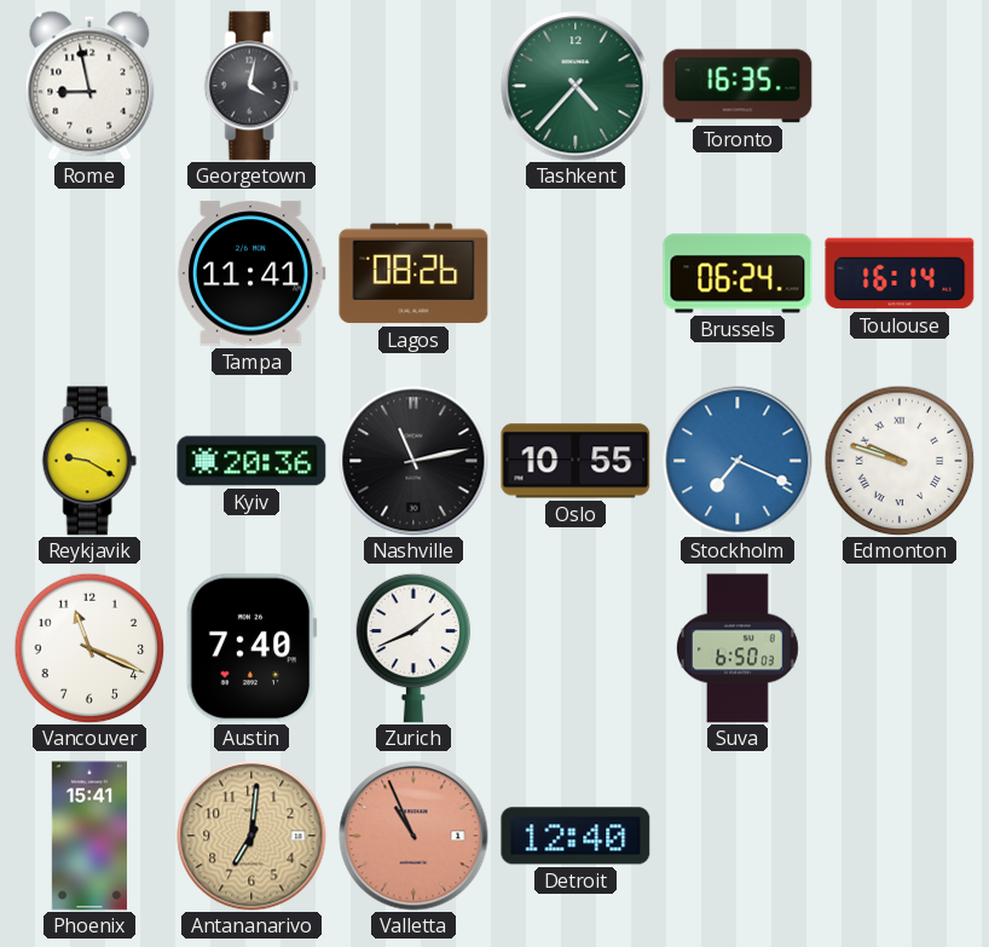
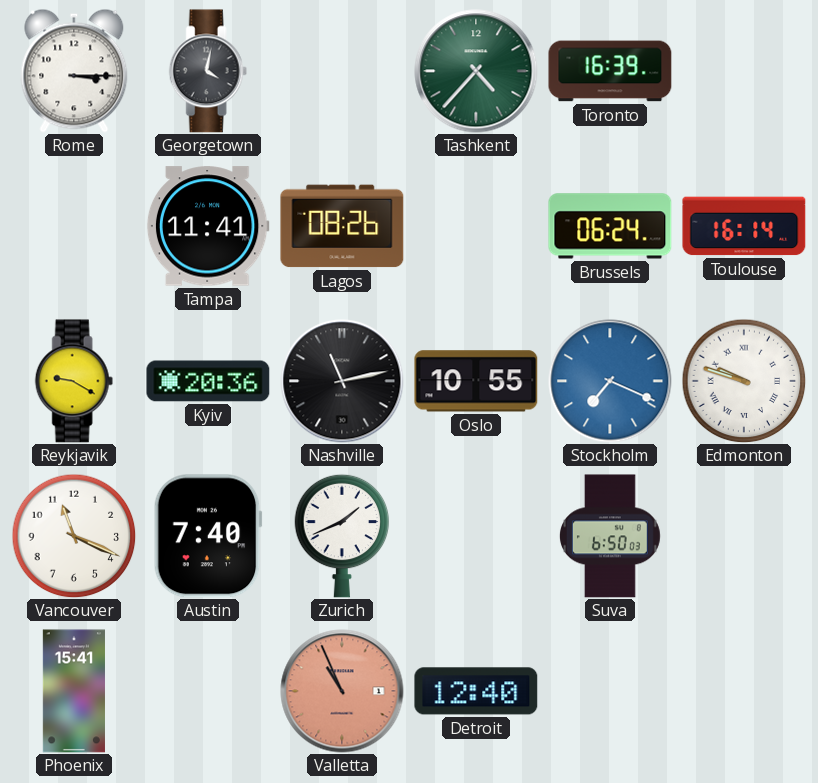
Rome: 8:58 -> 3:15
Toronto: 16:35 -> 16:39
Antananarivo: 7:01 -> none
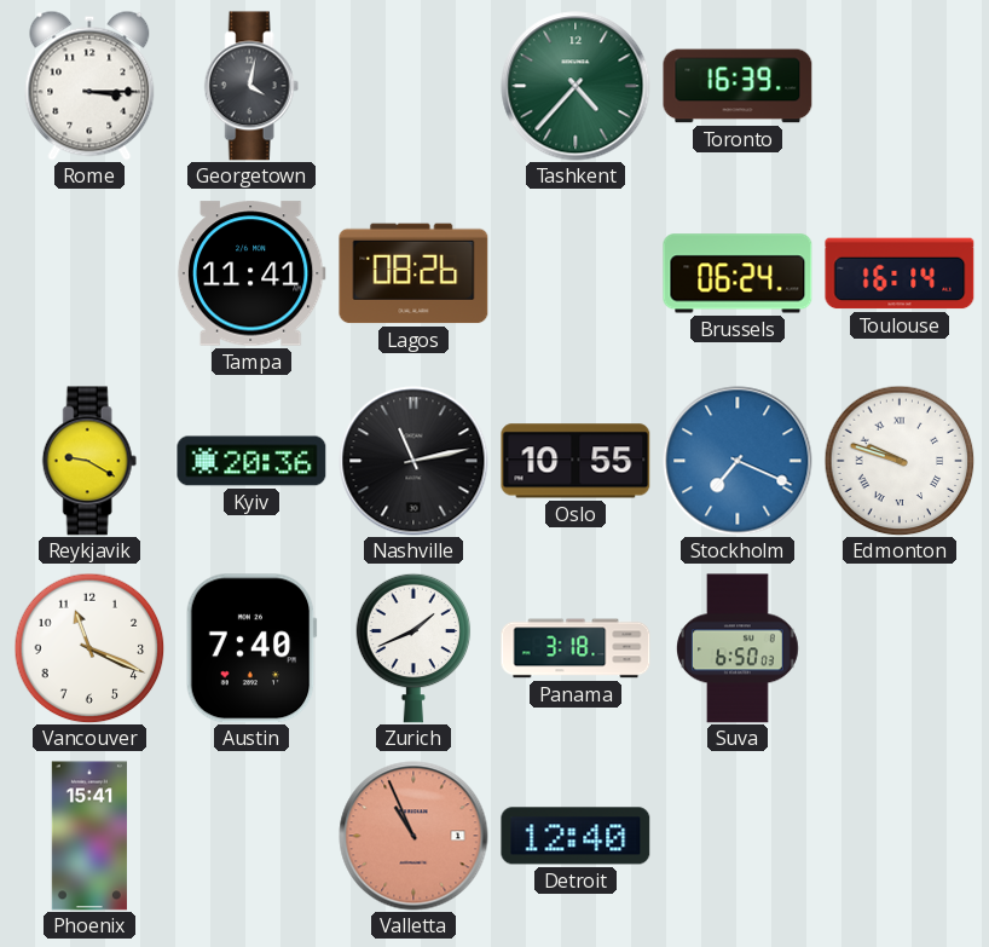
Panama: none -> 3:18
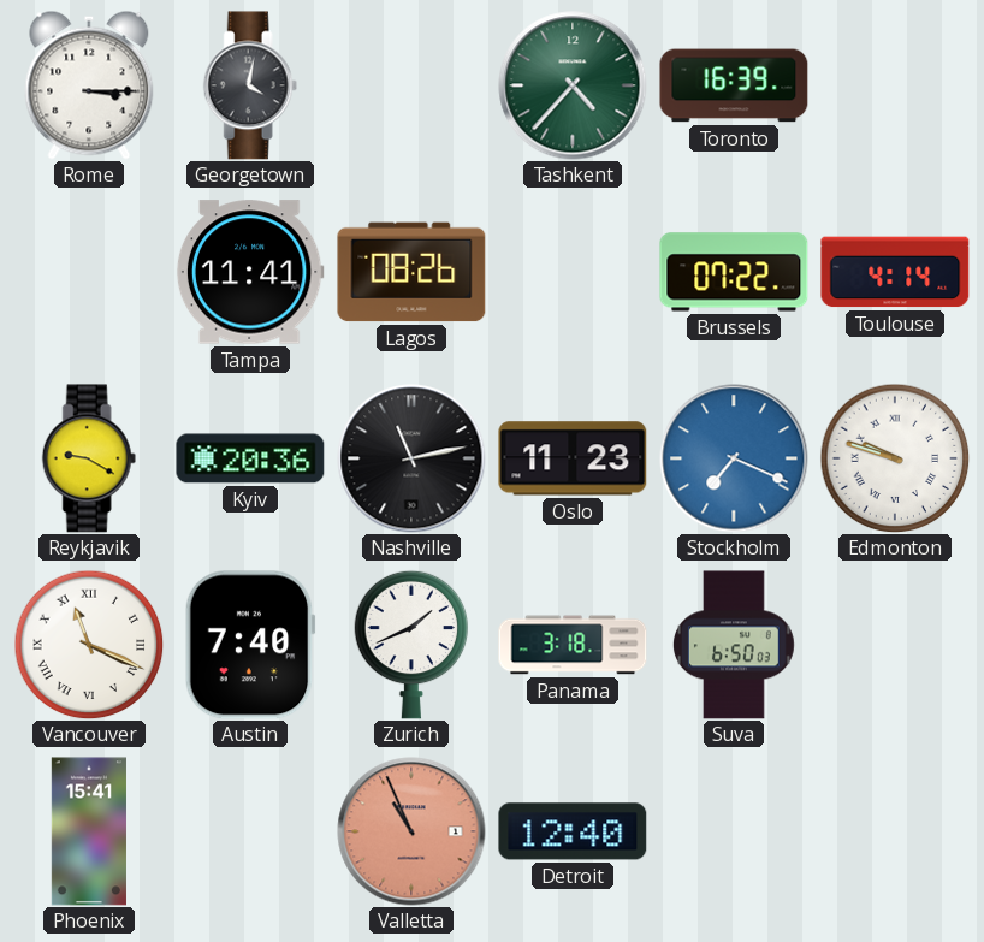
Brussels: 06:24 -> 07:22
Toulouse: 16:14 -> 4:14
Oslo: 10:55 -> 11:23
Vancouver numerals: Arabic -> Roman
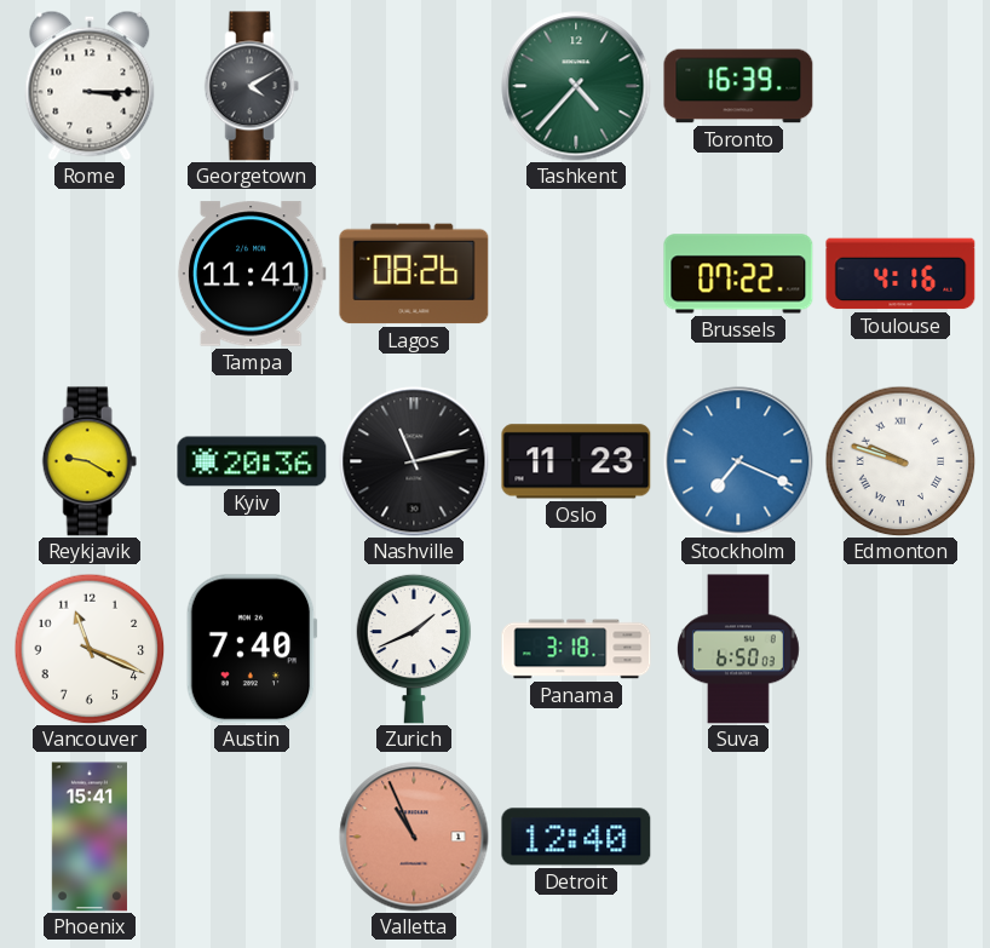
Georgetown: 4:02 -> 4:10
Toulouse: 4:14 -> 4:16
Vancouver numerals: Roman -> Arabic
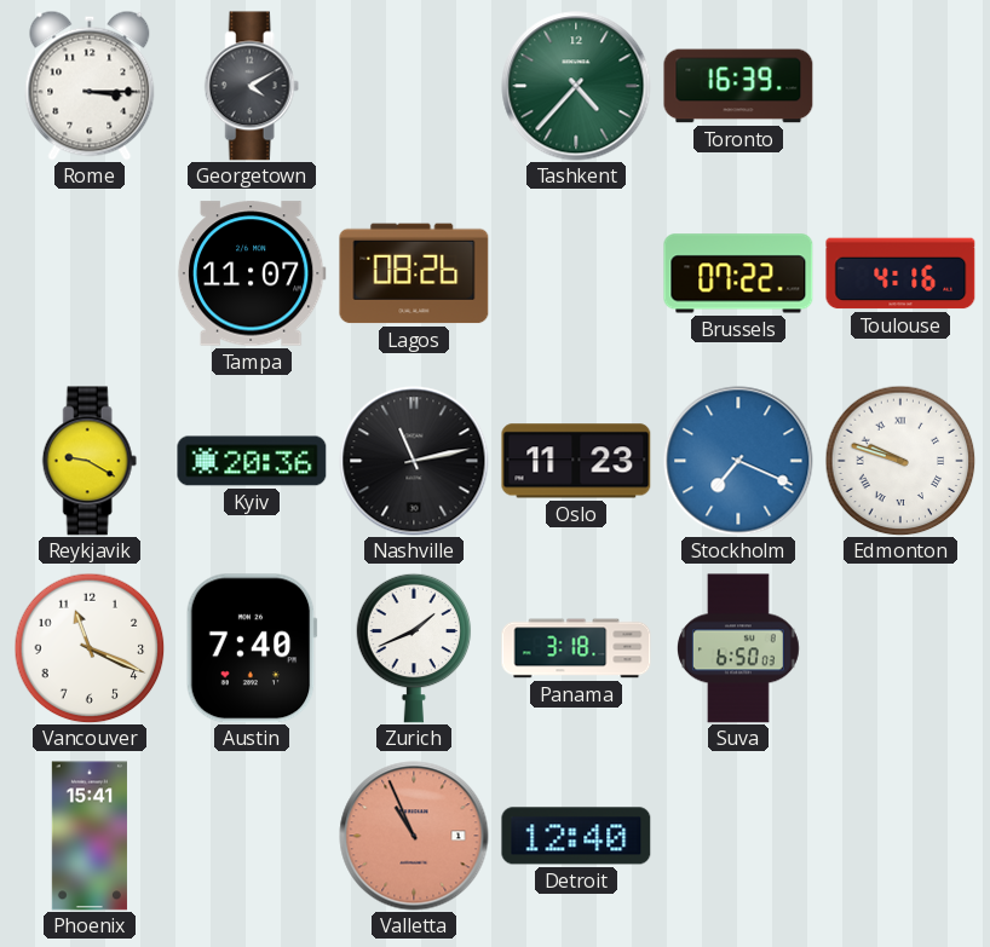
Tampa: 11:41 -> 11:07
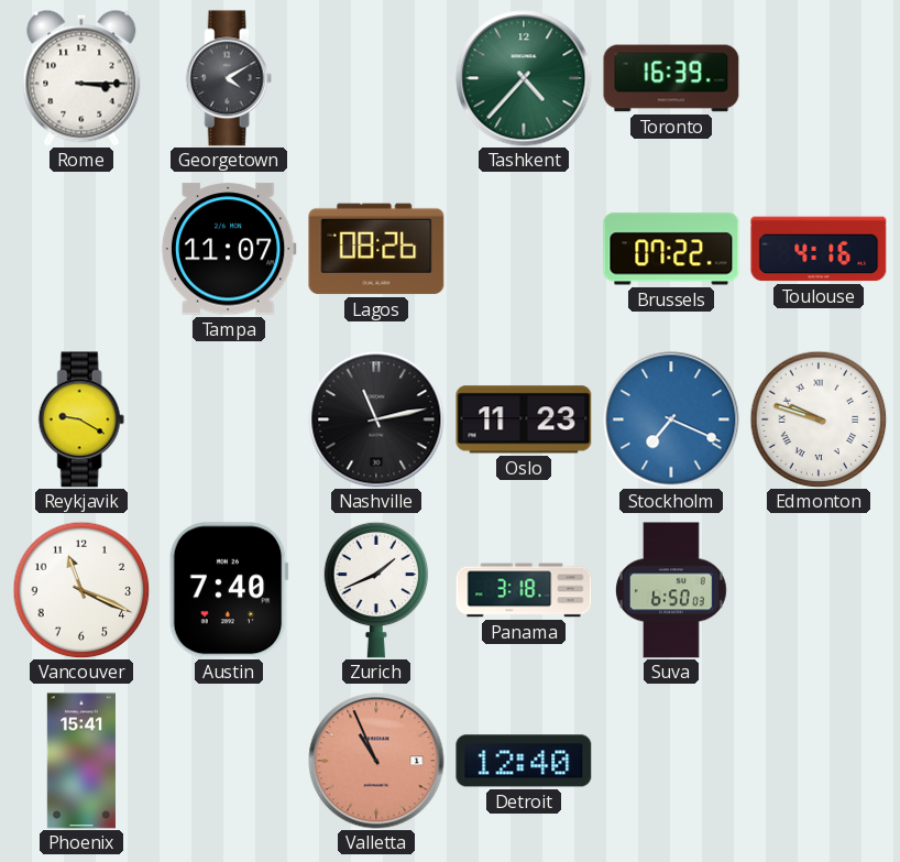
Kyiv: 20:36 -> none
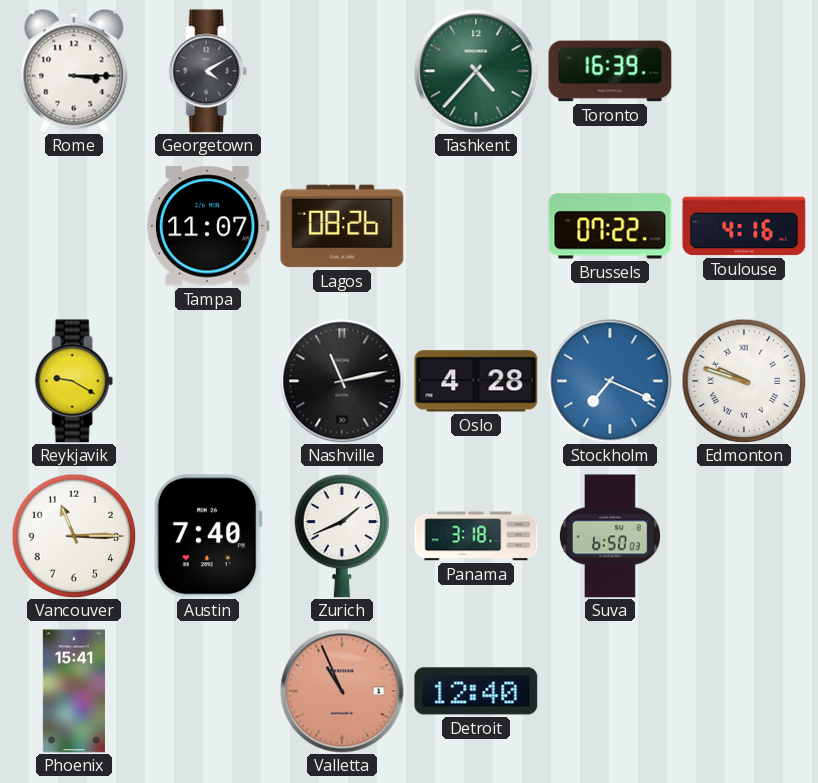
Oslo: 11:23 -> 4:28
Vancouver: 11:19 -> 11:15
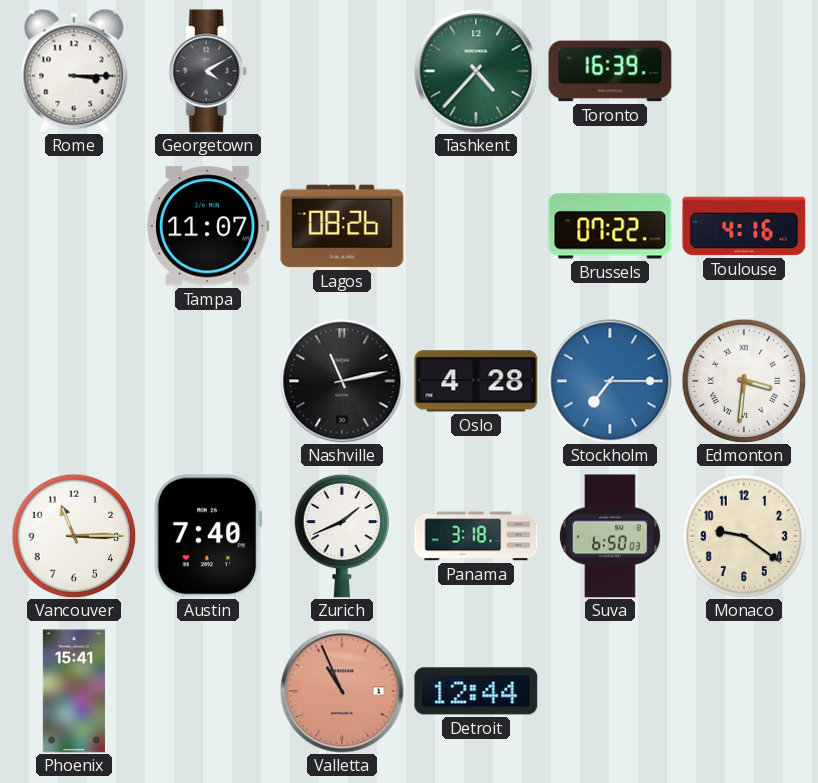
Reykjavik: 9:20 -> none
Stockholm: 7:19 -> 7:15
Edmonton: 9:48 -> 3:31
Monaco: none -> 9:21
Detroit: 12:40 -> 12:44
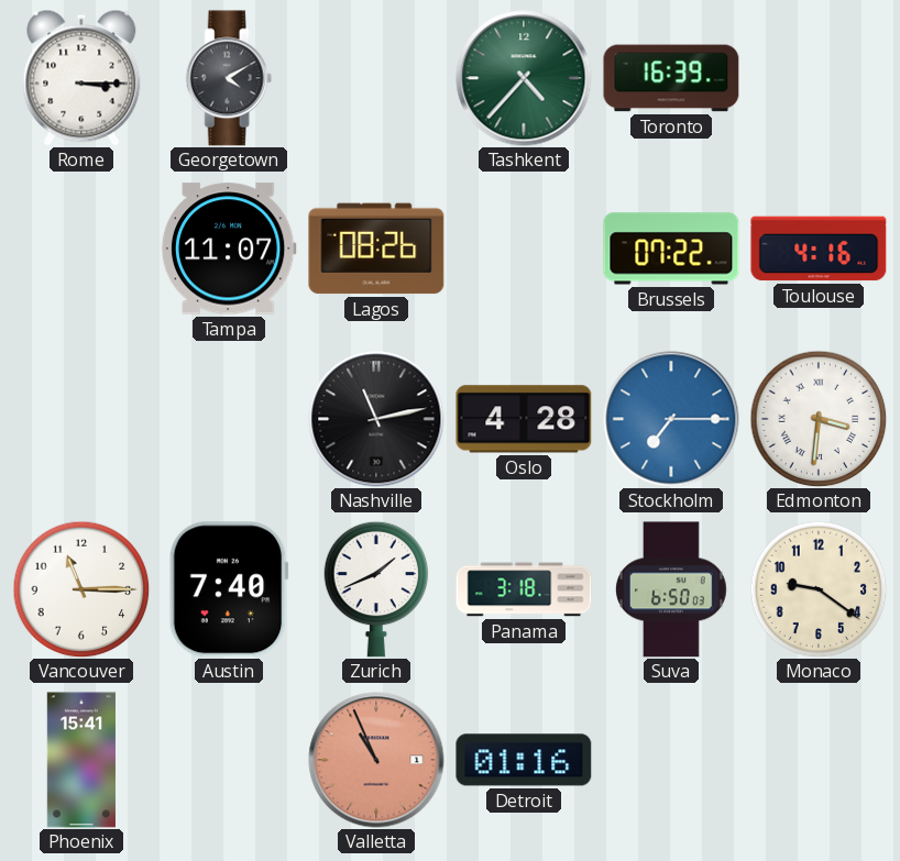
Detroit: 12:44 -> 01:16
